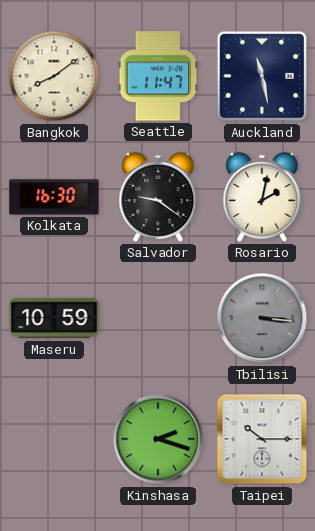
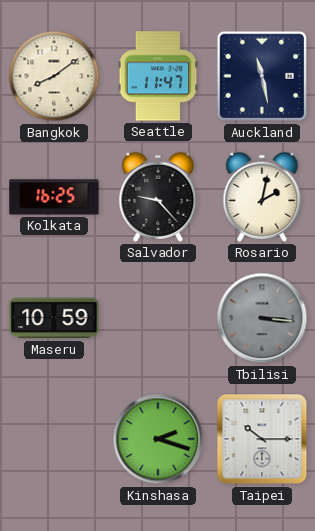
Kolkata: 16:30 -> 16:25
Salvador: 9:21 -> 9:23
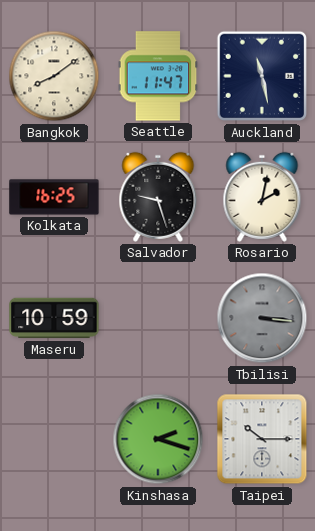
Salvador: 9:23 -> 9:27
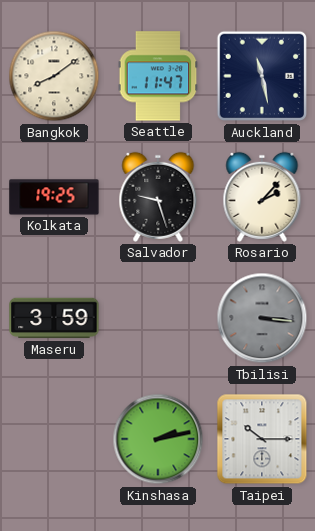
Kolkata: 16:25 -> 19:25
Rosario: 2:02 -> 2:07
Maseru: 10:59 -> 3:59
Kinshasa: 2:18 -> 2:13
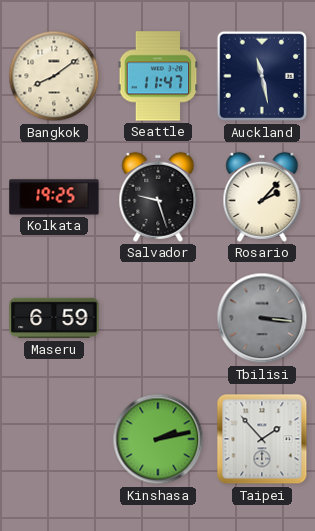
Maseru: 3:59 -> 6:59
Taipei: 10:15 -> 1:53
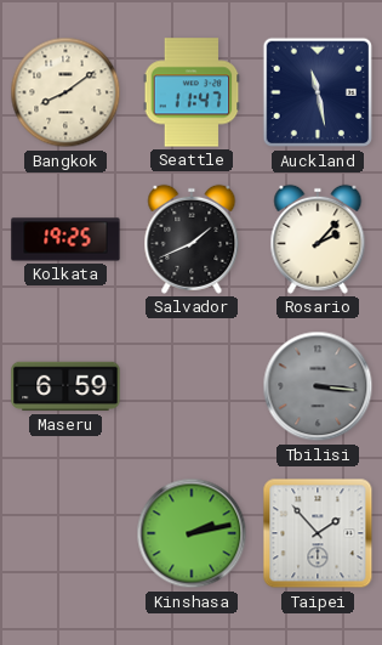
Salvador: 9:27 -> 1:41
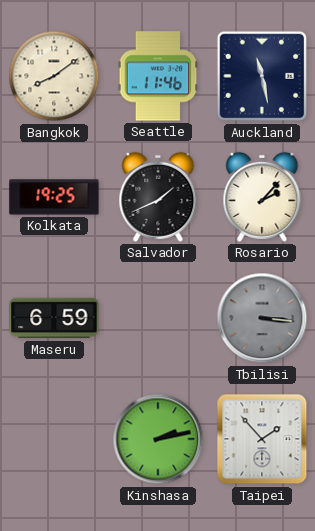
Seattle: 11:47 -> 11:46
